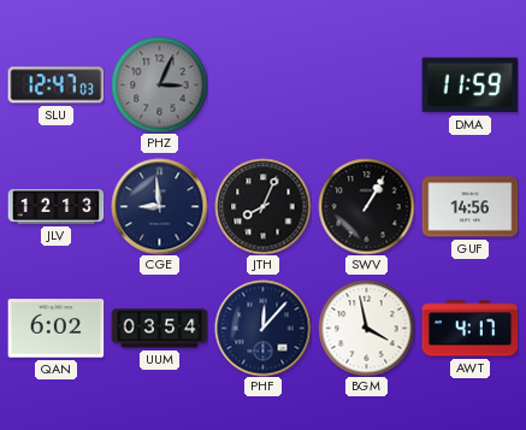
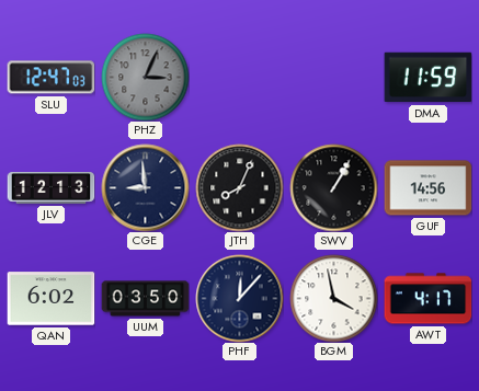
UUM: 03:54 -> 03:50
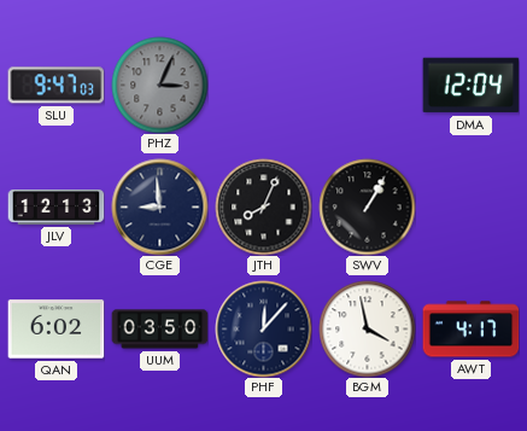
SLU: 12:47 -> 9:47
DMA: 11:59 -> 12:04
GUF: 14:56 -> none
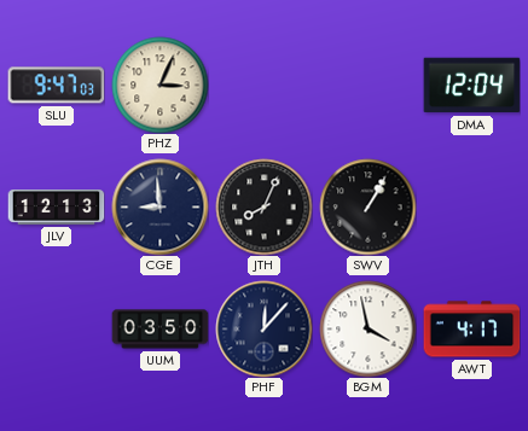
PHZ dial: grey -> cream
QAN: 6:02 -> none
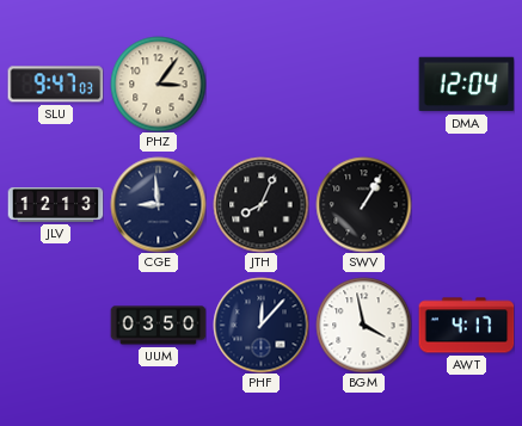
PHZ: 3:04 -> 3:06
